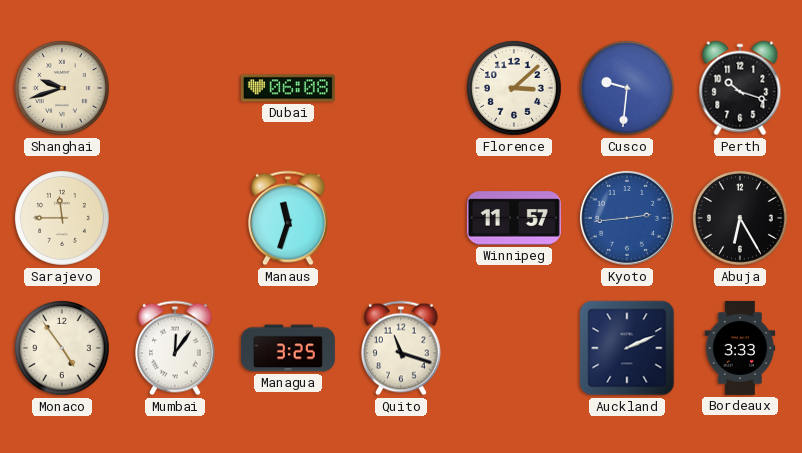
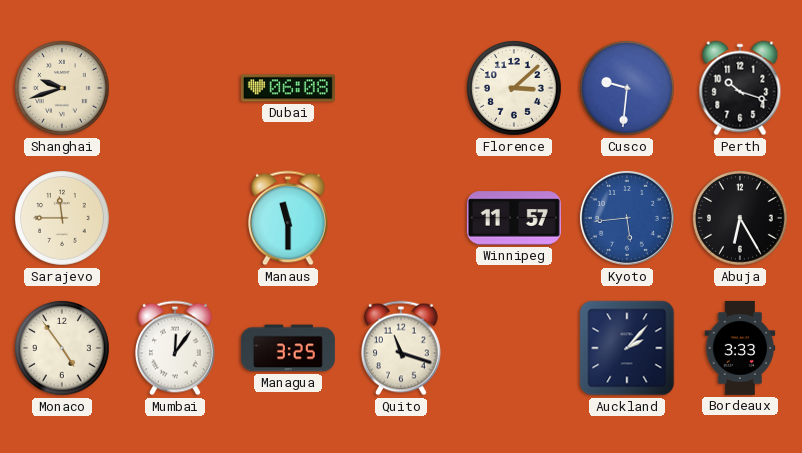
Manaus: 11:33 -> 11:30
Kyoto: 2:44 -> 5:44
Auckland: 2:11 -> 2:07
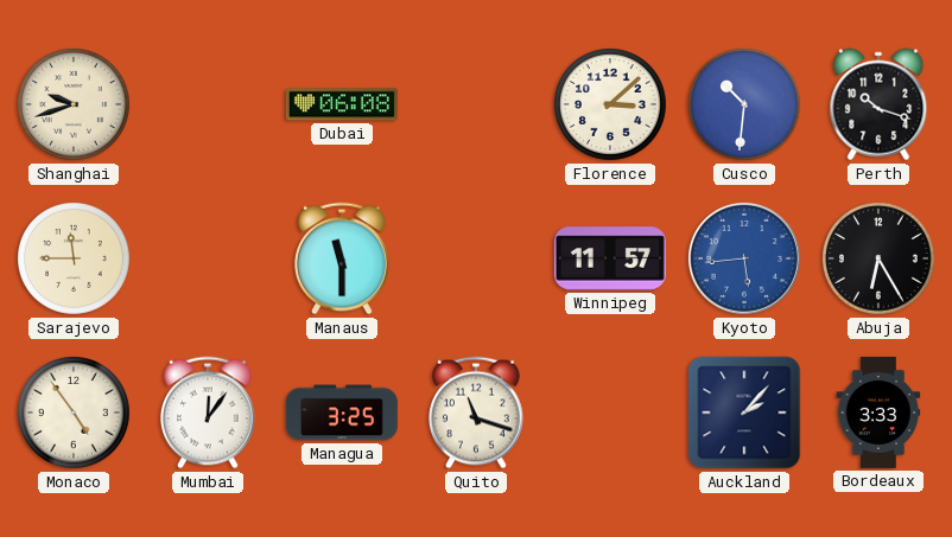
Cusco: 9:31 -> 10:31
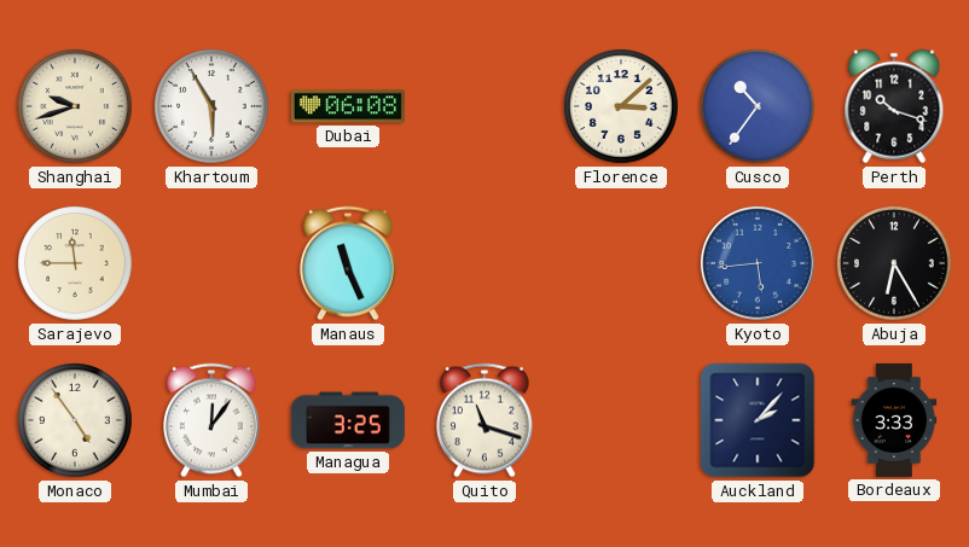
Khartoum: none -> 5:55
Cusco: 10:31 -> 10:36
Manaus: 11:30 -> 11:26
Winnipeg: 11:57 -> none
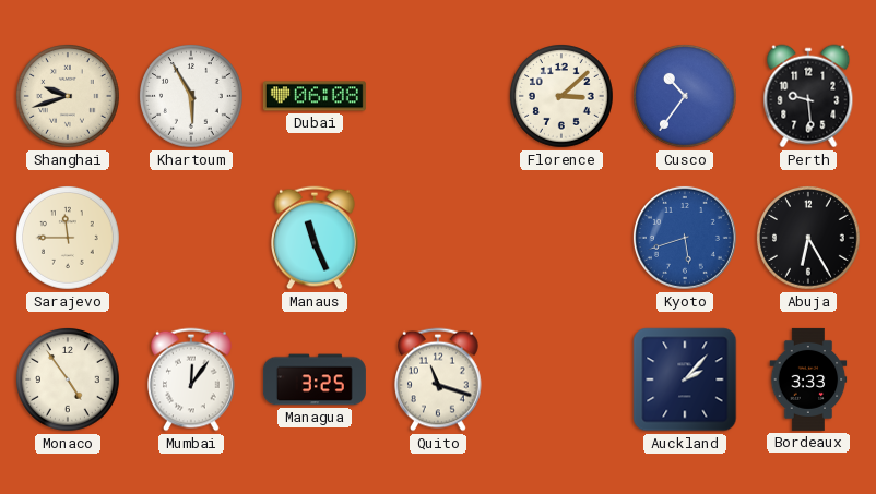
Perth: 10:18 -> 9:29
Kyoto: 5:44 -> 5:42
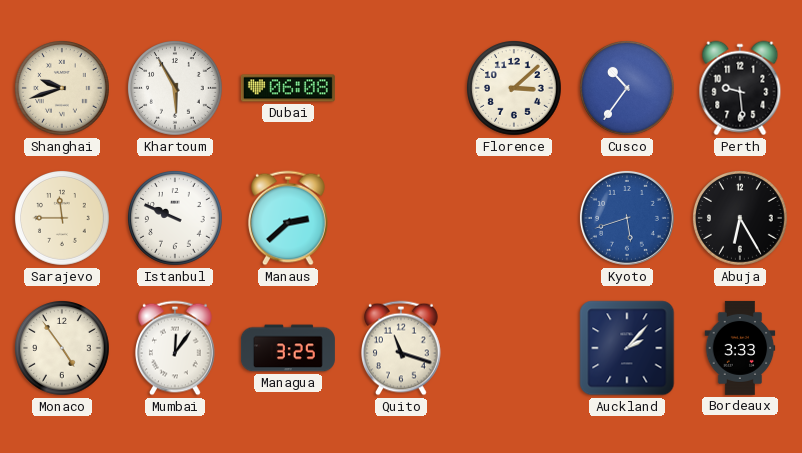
Istanbul: none -> 9:49
Manaus: 11:26 -> 2:38
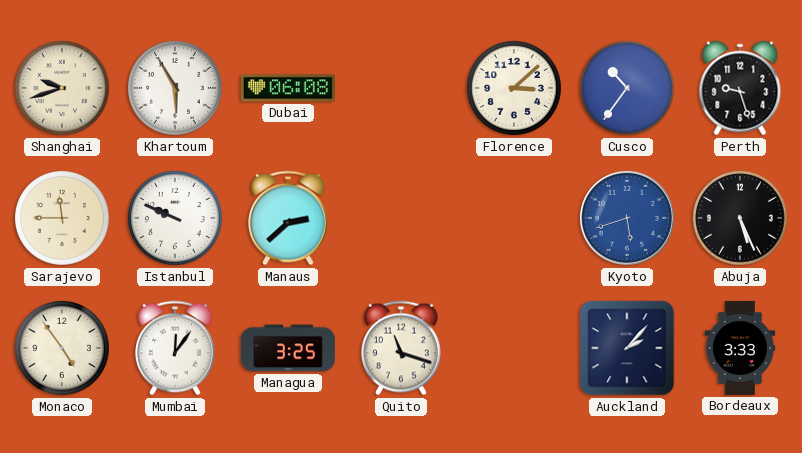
Perth: 9:29 -> 9:27
Abuja: 6:25 -> 5:26
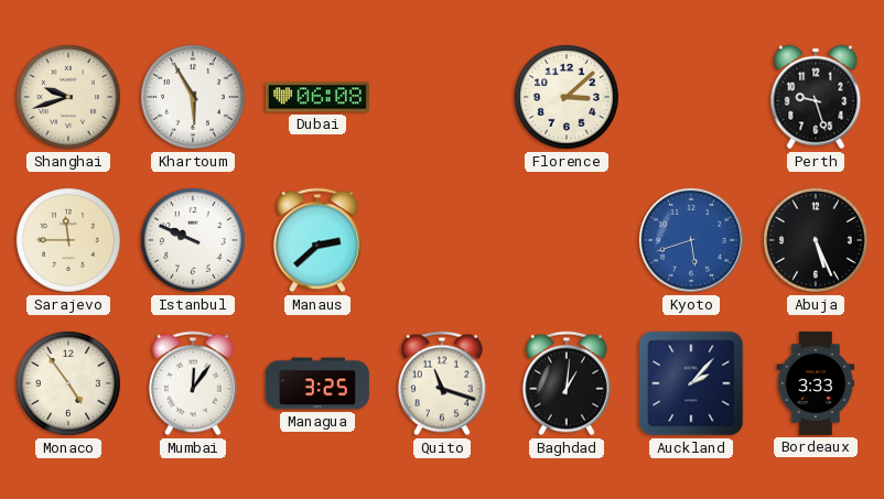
Cusco: 10:36 -> none
Baghdad: none -> 1:01
